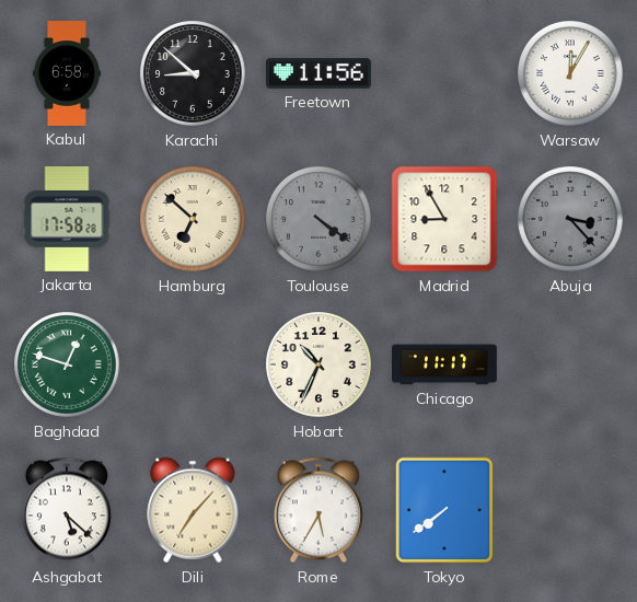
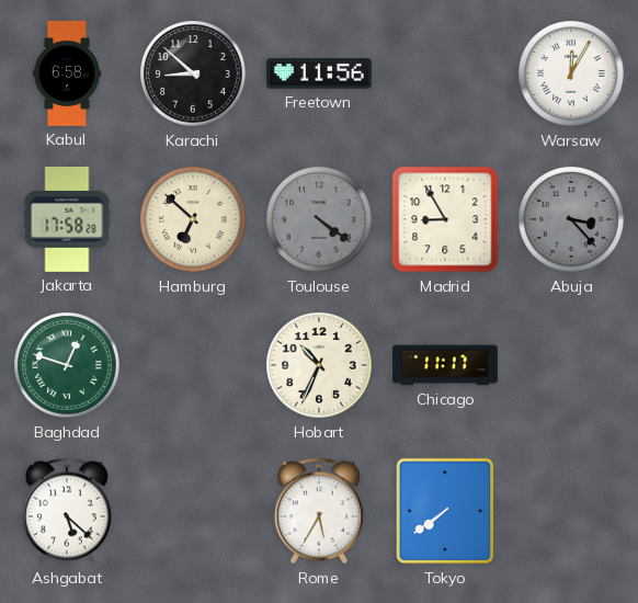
Dili: 7:07 -> none
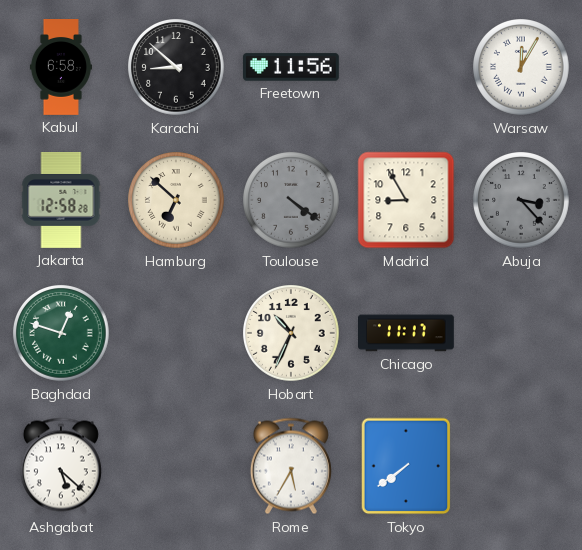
Jakarta: 17:58 -> 12:58
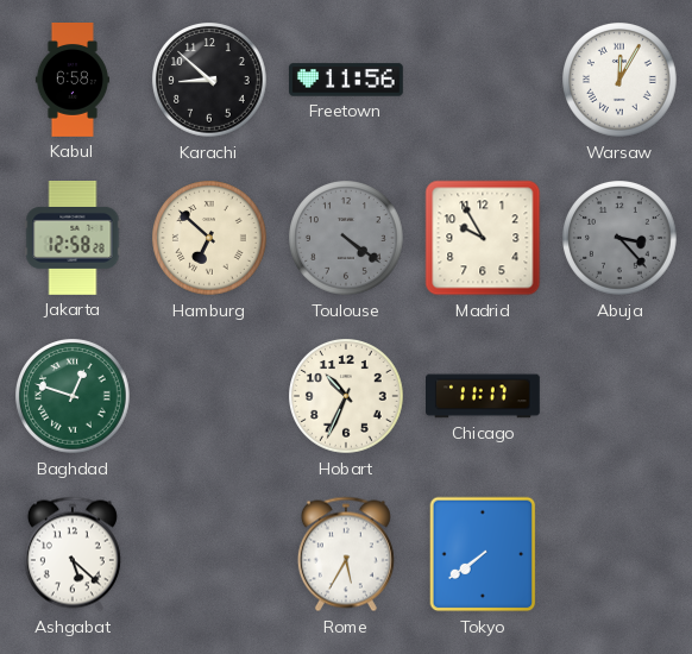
Madrid: 8:55 -> 9:55
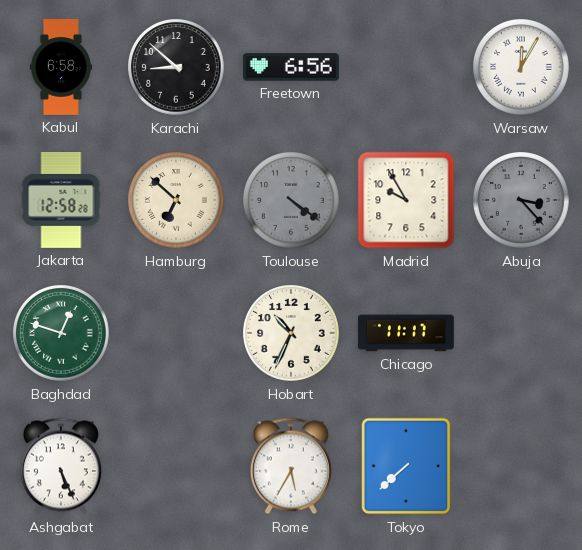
Freetown: 11:56 -> 6:56
Ashgabat: 5:22 -> 5:26
Tokyo: 7:39 -> 7:38
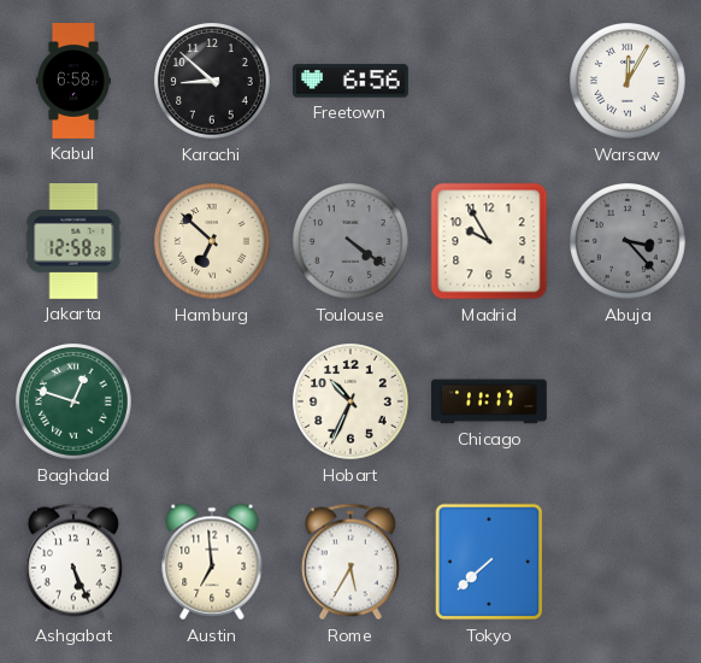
Austin: none -> 6:59
